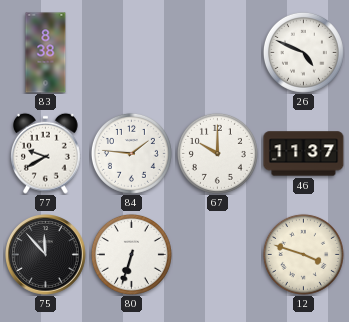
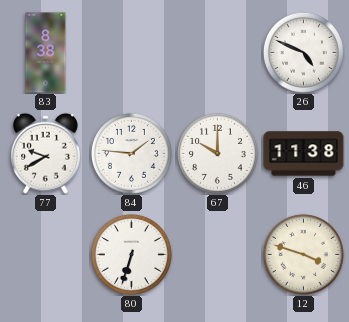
46: 11:37 -> 11:38
75: 11:53 -> none
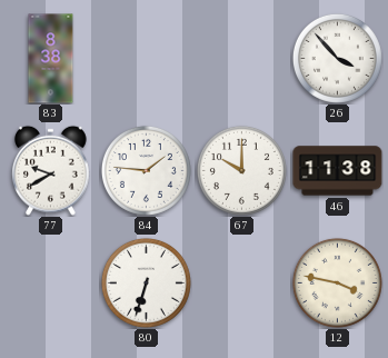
26: 4:49 -> 3:53
12: 3:48 -> 3:47
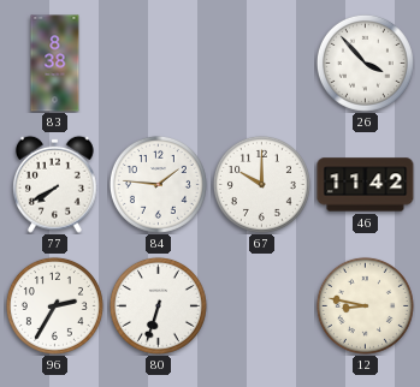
77: 9:40 -> 7:40
46: 11:38 -> 11:42
96: none -> 2:35
12: 3:47 -> 8:47
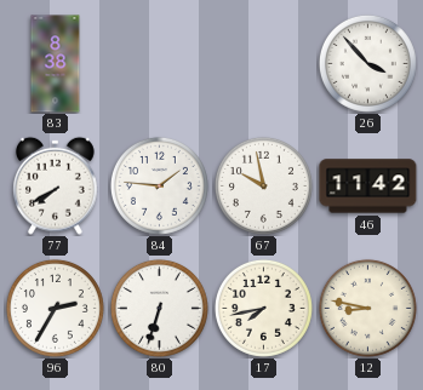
67: 10:00 -> 9:58
17: none -> 7:43
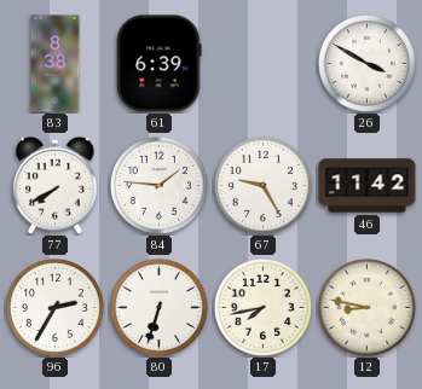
61: none -> 6:39
26: 3:53 -> 3:50
67: 9:58 -> 9:25
